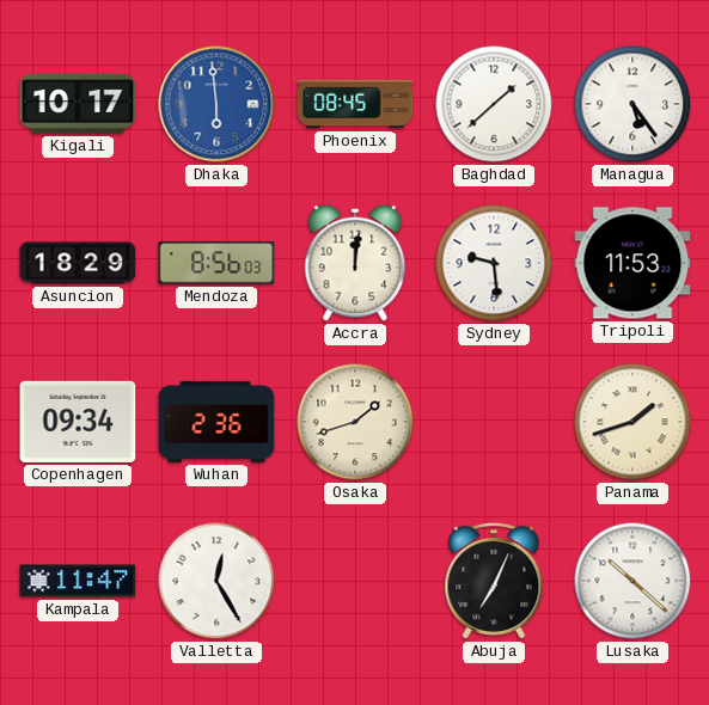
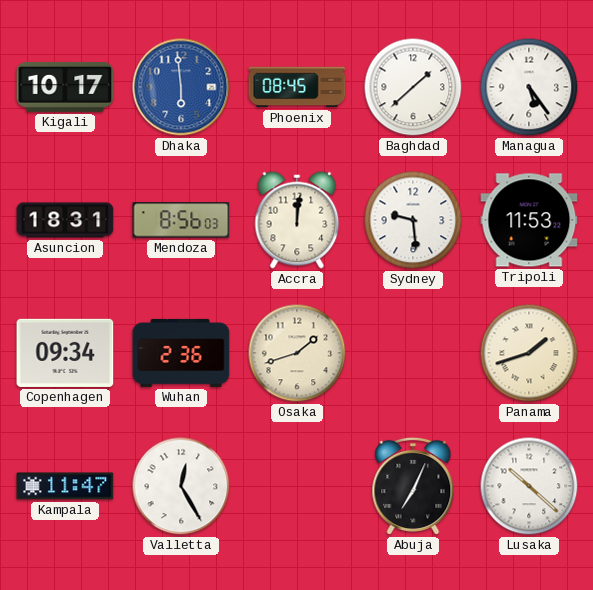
Asuncion: 18:29 -> 18:31
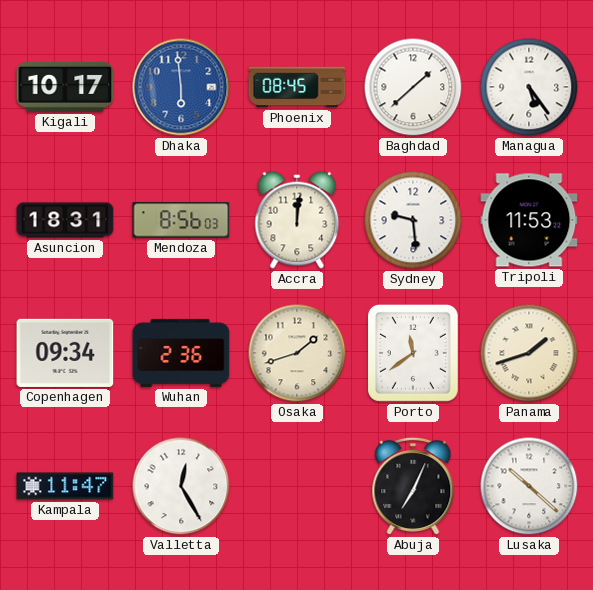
Porto: none -> 11:39
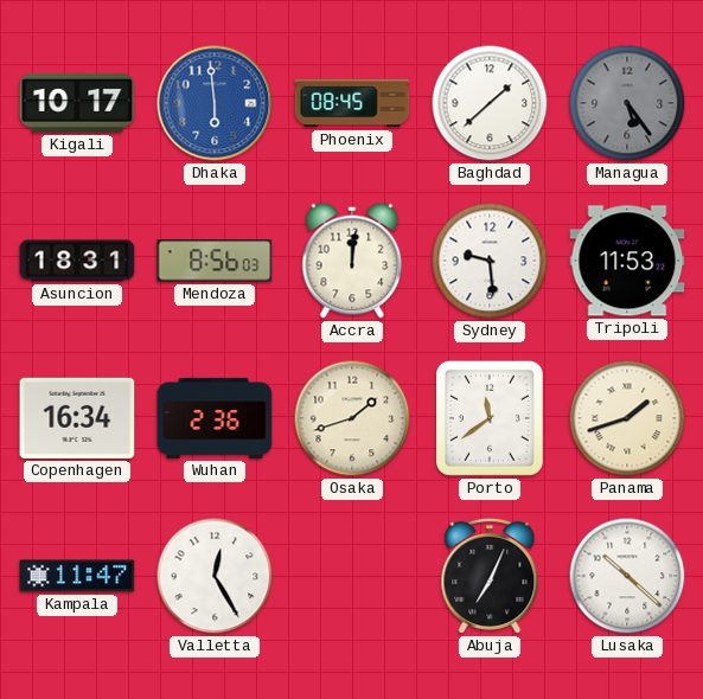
Managua dial: white -> grey
Copenhagen: 09:34 -> 16:34
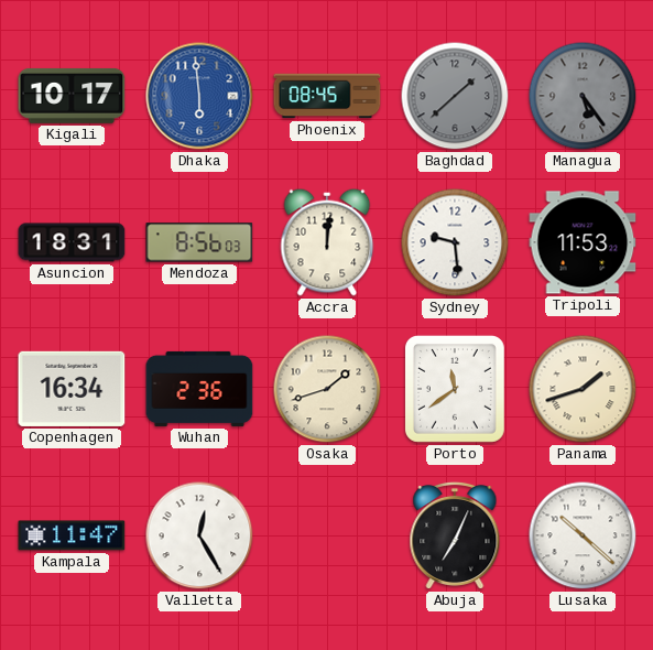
Baghdad dial: white -> grey
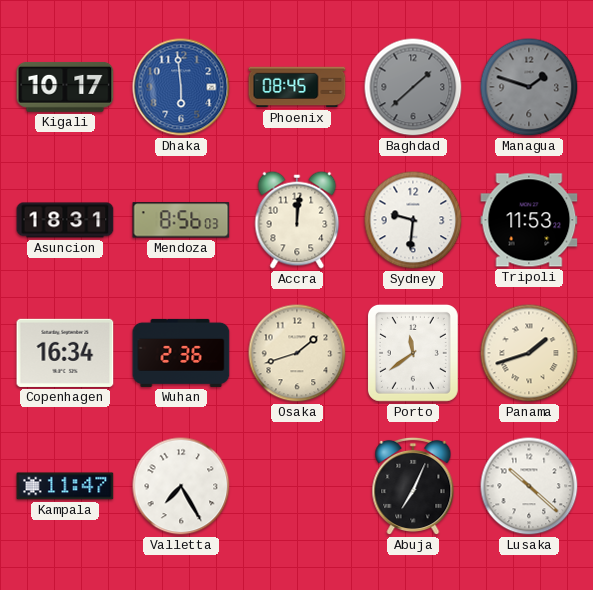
Managua: 5:24 -> 1:48
Sydney: 9:29 -> 9:31
Valletta: 12:25 -> 7:25
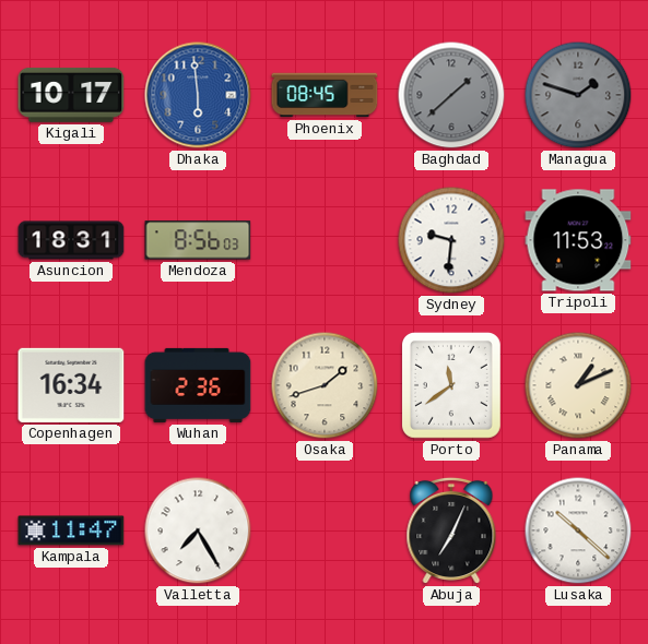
Accra: 12:01 -> none
Panama: 1:42 -> 1:11
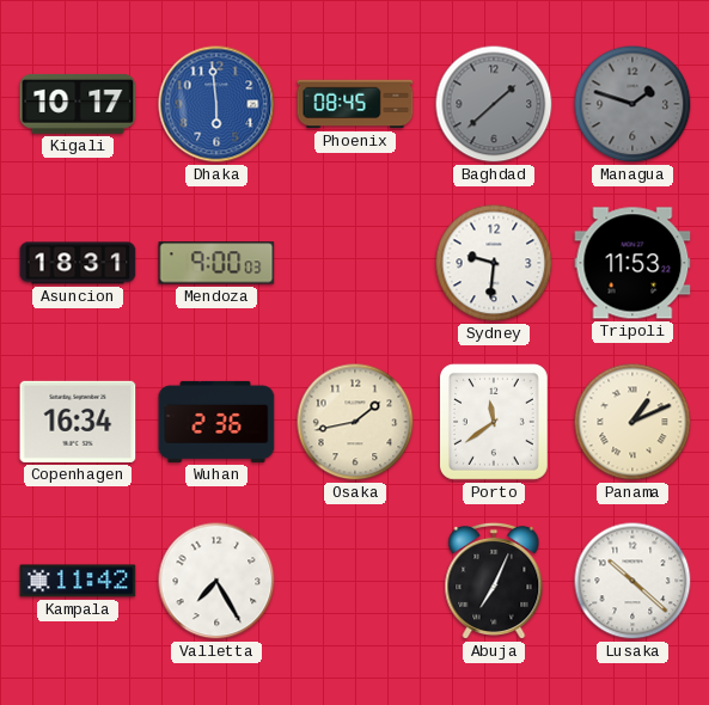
Mendoza: 8:56 -> 9:00
Osaka: 1:42 -> 1:43
Kampala: 11:47 -> 11:42
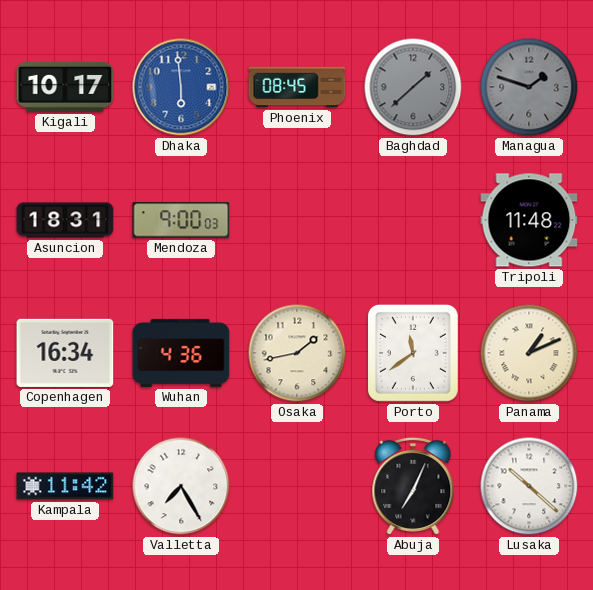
Sydney: 9:31 -> none
Tripoli: 11:53 -> 11:48
Wuhan: 2:36 -> 4:36
